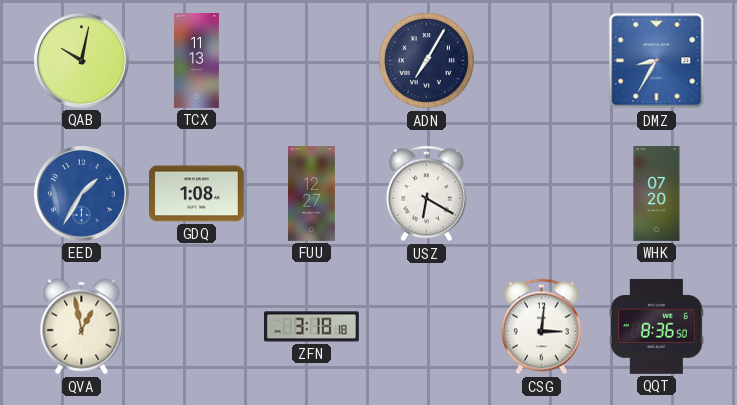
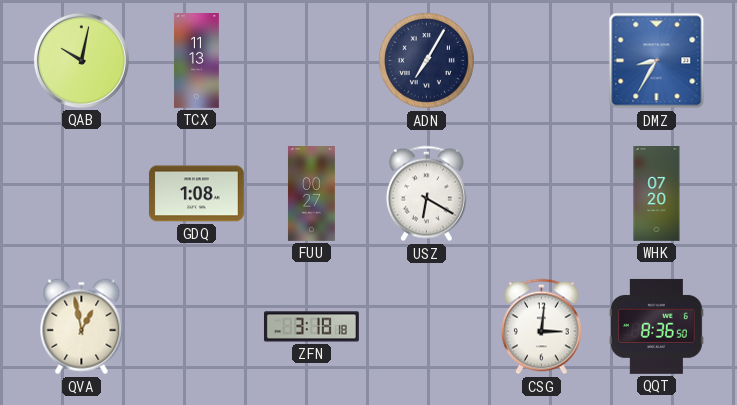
EED: 1:35 -> none
FUU: 12:27 -> 00:27
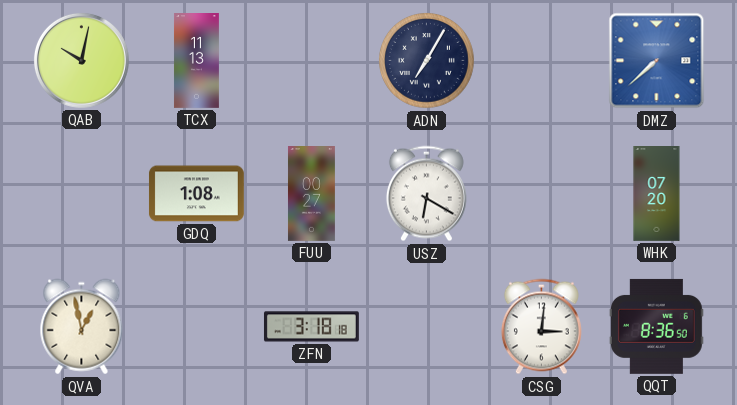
DMZ: 8:35 -> 7:38
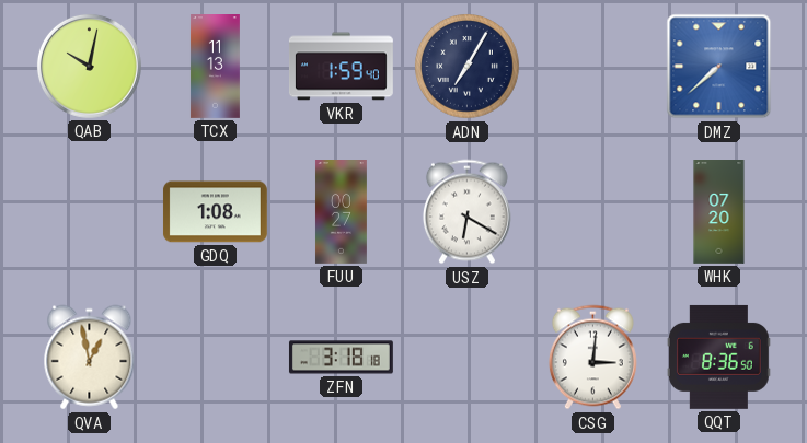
VKR: none -> 1:59
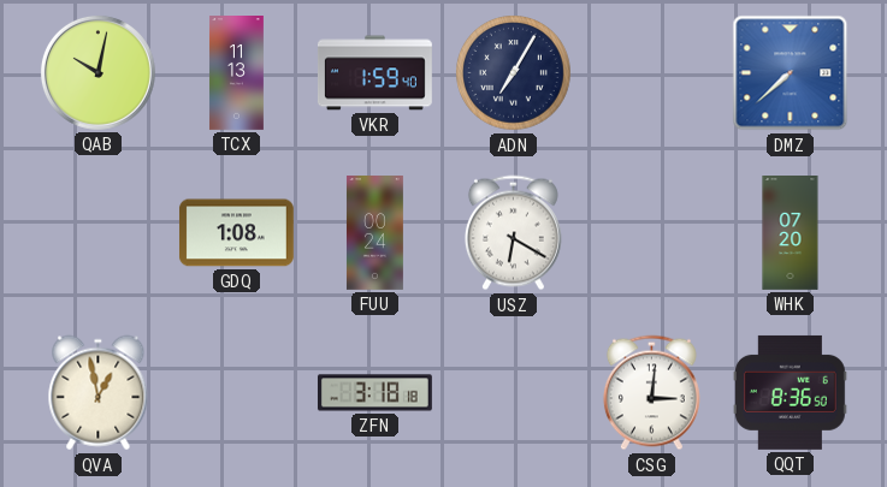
FUU: 00:27 -> 00:24
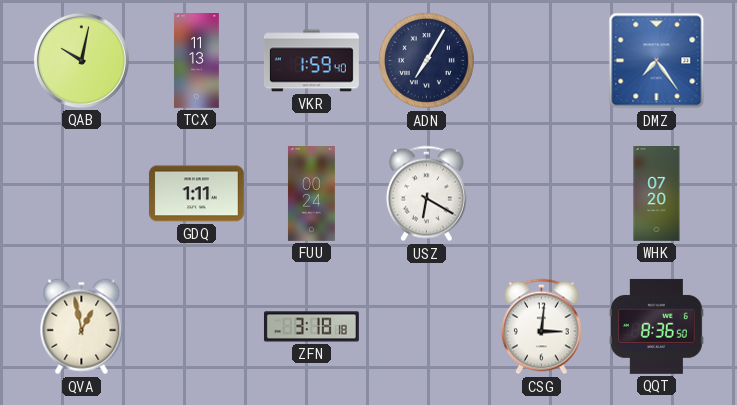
DMZ: 7:38 -> 7:24
GDQ: 1:08 -> 1:11
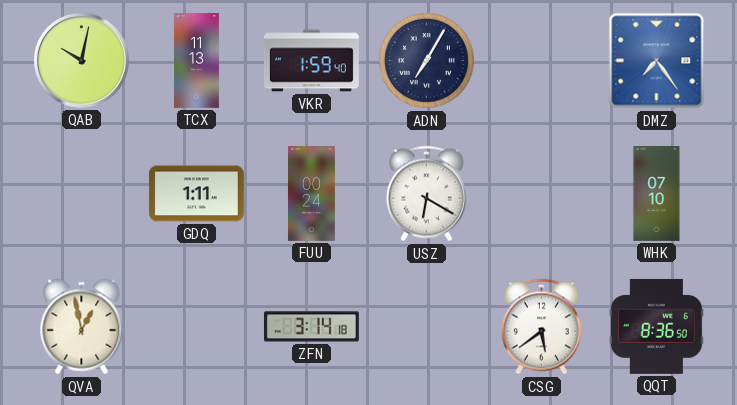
WHK: 07:20 -> 07:10
ZFN: 3:18 -> 3:14
CSG: 3:01 -> 5:39
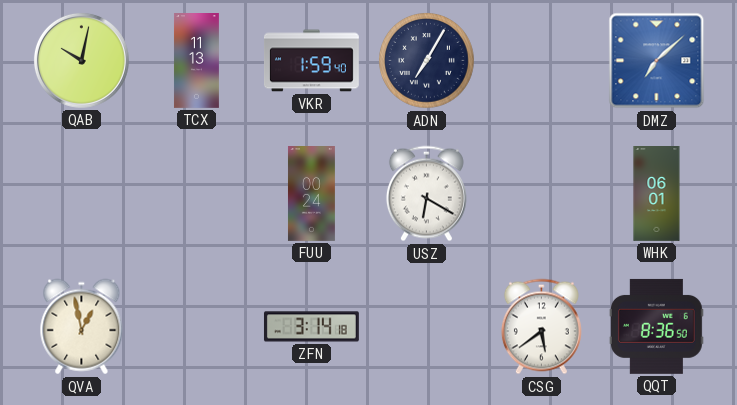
DMZ: 7:24 -> 7:08
GDQ: 1:11 -> none
WHK: 07:10 -> 06:01
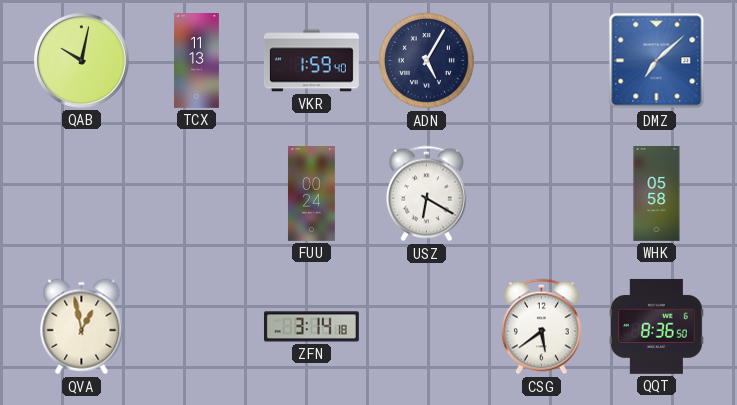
ADN: 7:05 -> 5:05
WHK: 06:01 -> 05:58
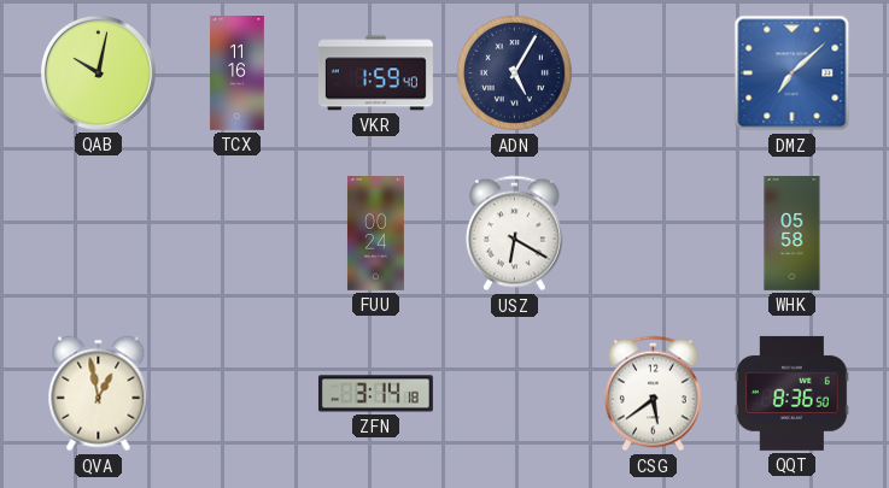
TCX: 11:13 -> 11:16
